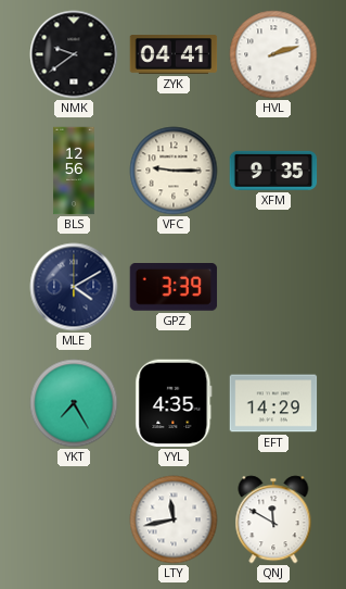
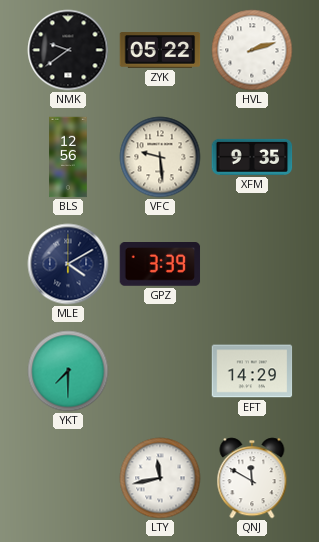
ZYK: 04:41 -> 05:22
VFC: 9:15 -> 9:29
YKT: 7:25 -> 7:30
YYL: 4:35 -> none
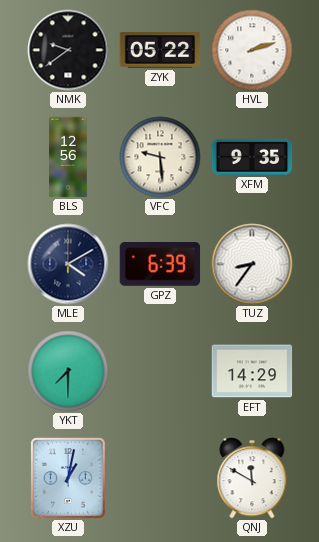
GPZ: 3:39 -> 6:39
TUZ: none -> 8:36
XZU: none -> 1:02
LTY: 11:43 -> none
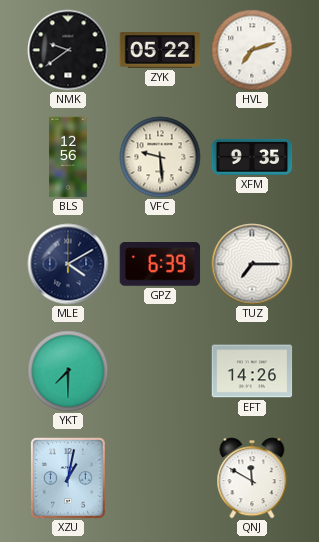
HVL: 2:12 -> 7:12
TUZ: 8:36 -> 7:15
EFT: 14:29 -> 14:26
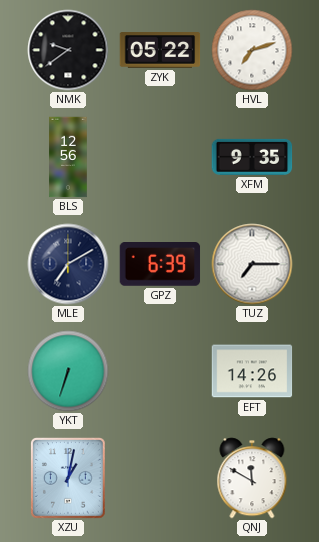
VFC: 9:29 -> none
MLE: 4:10 -> 7:10
YKT: 7:30 -> 6:33
